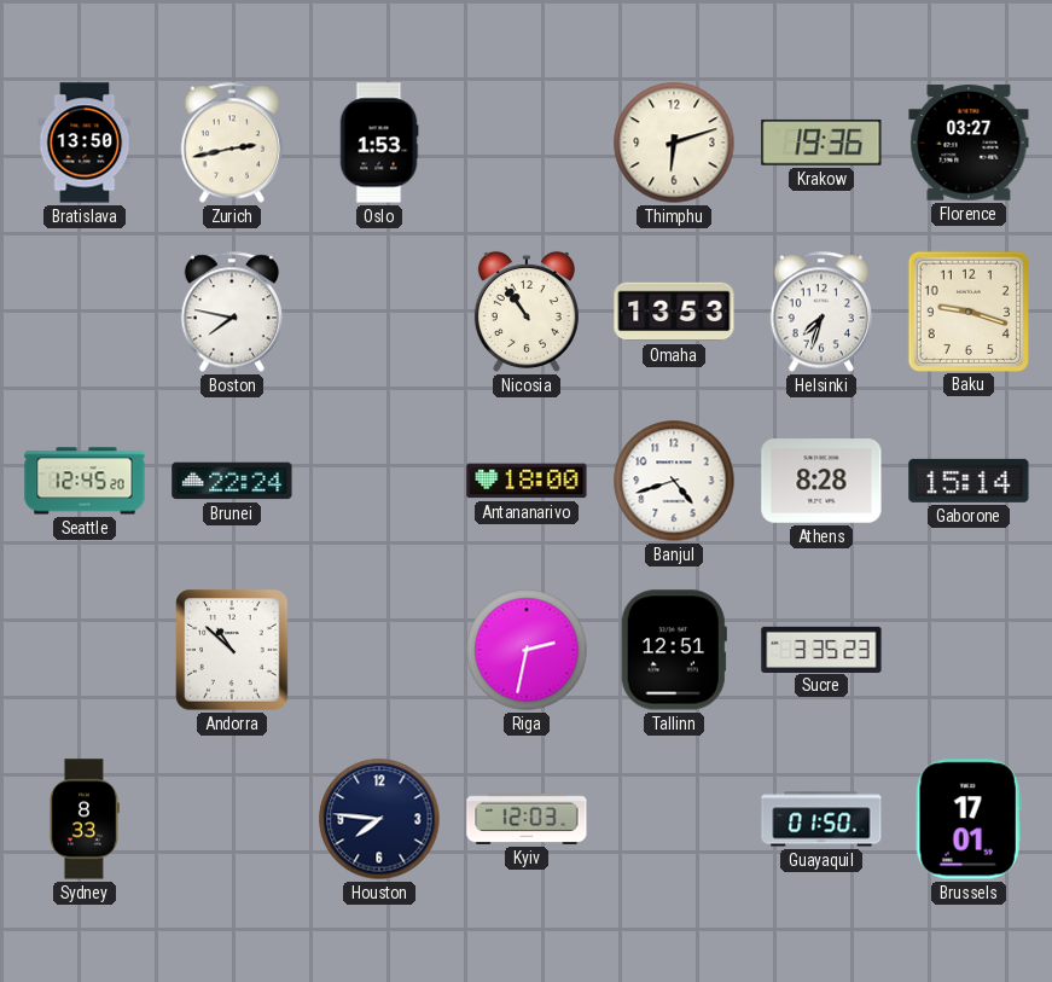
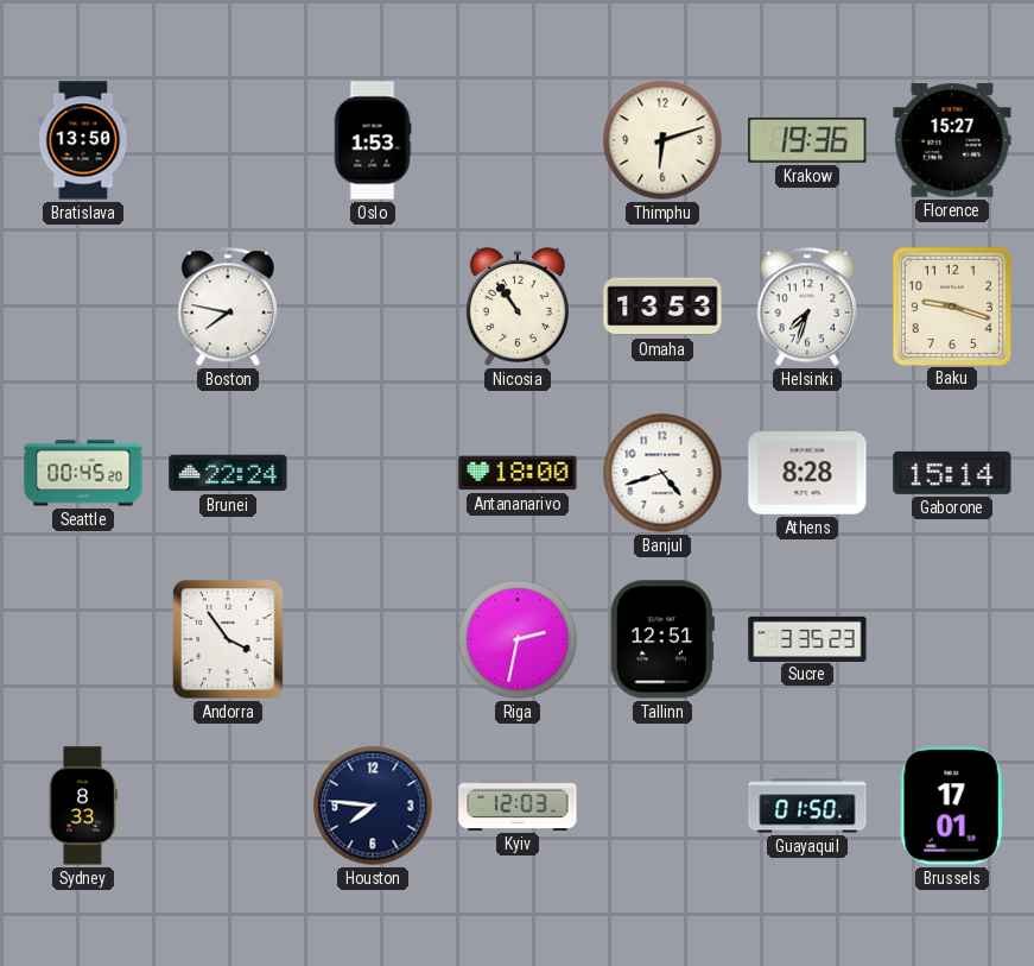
Zurich: 2:43 -> none
Florence: 03:27 -> 15:27
Seattle: 12:45 -> 00:45
Andorra: 10:52 -> 3:54
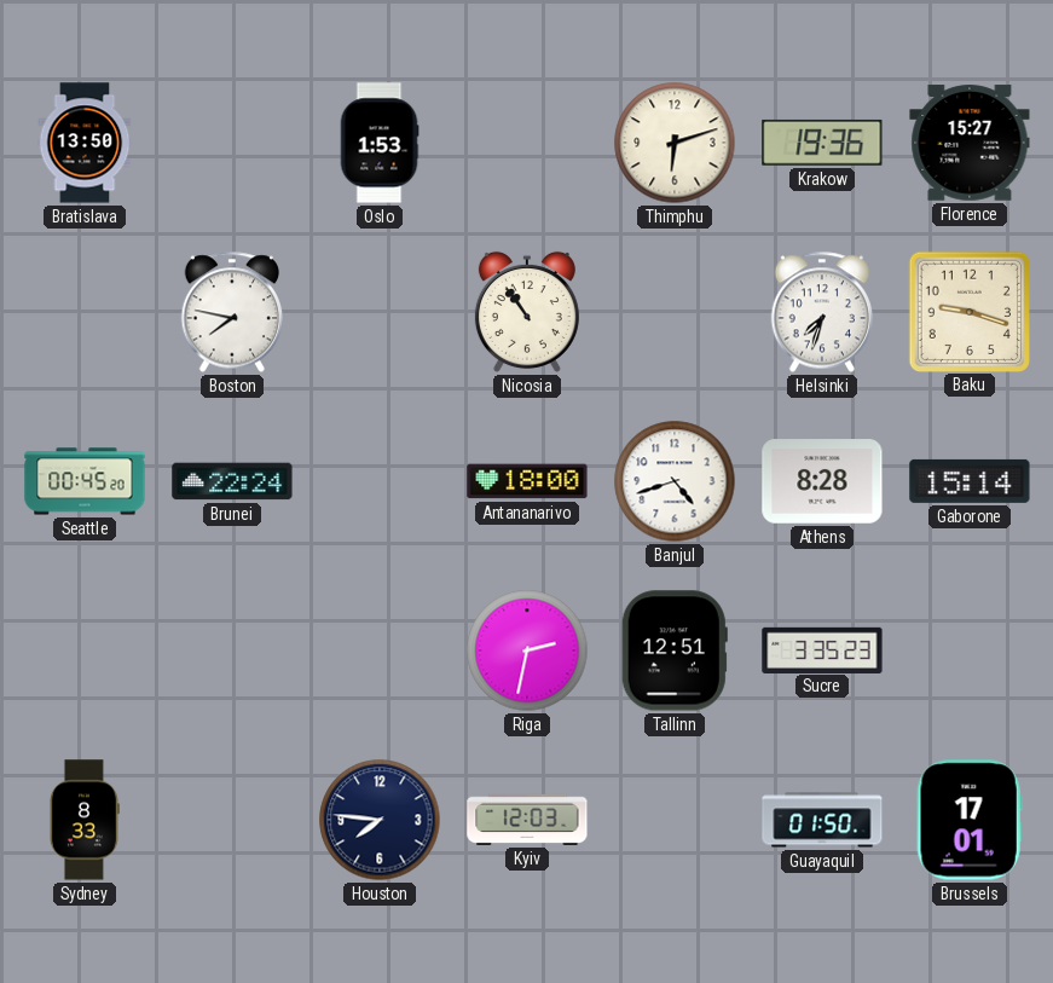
Omaha: 13:53 -> none
Andorra: 3:54 -> none
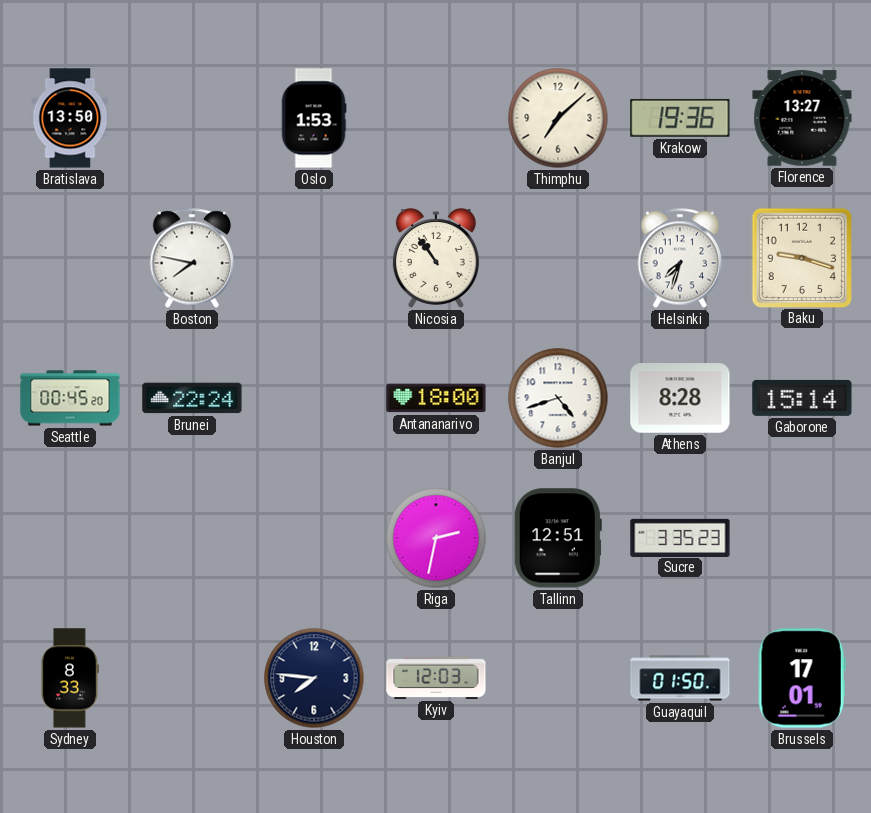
Thimphu: 6:12 -> 7:08
Florence: 15:27 -> 13:27
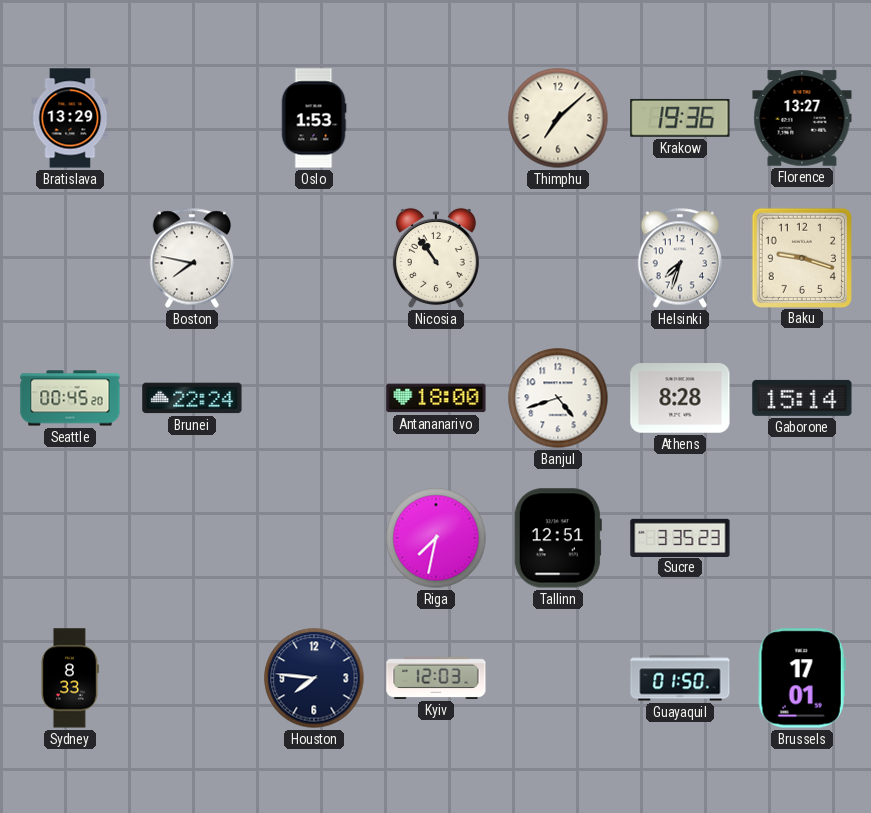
Bratislava: 13:50 -> 13:29
Riga: 2:32 -> 7:32
